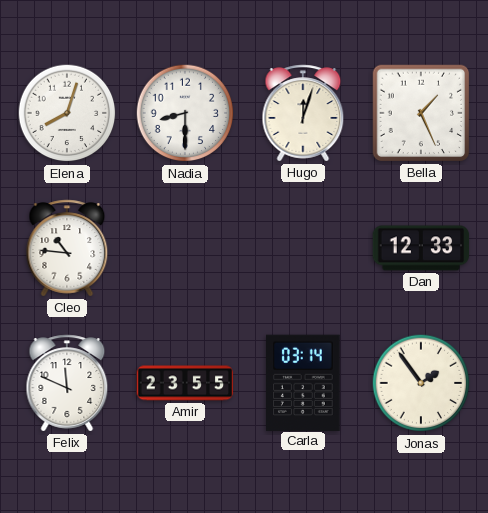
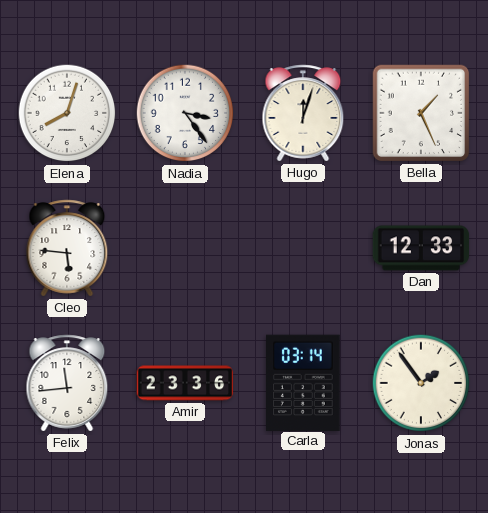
Nadia: 8:30 -> 3:24
Cleo: 10:46 -> 5:46
Felix: 11:49 -> 11:44
Amir: 23:55 -> 23:36
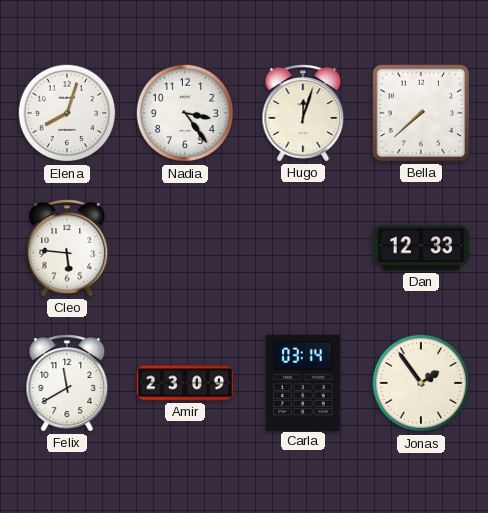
Bella: 1:26 -> 7:38
Felix: 11:44 -> 11:40
Amir: 23:36 -> 23:09
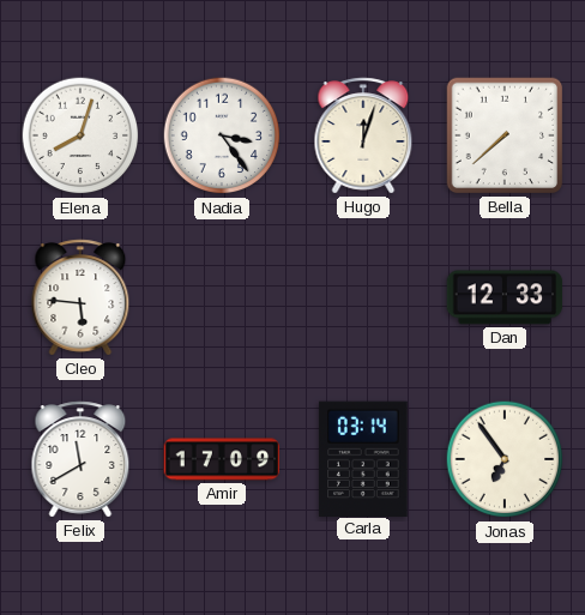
Amir: 23:09 -> 17:09
Jonas: 1:54 -> 6:54
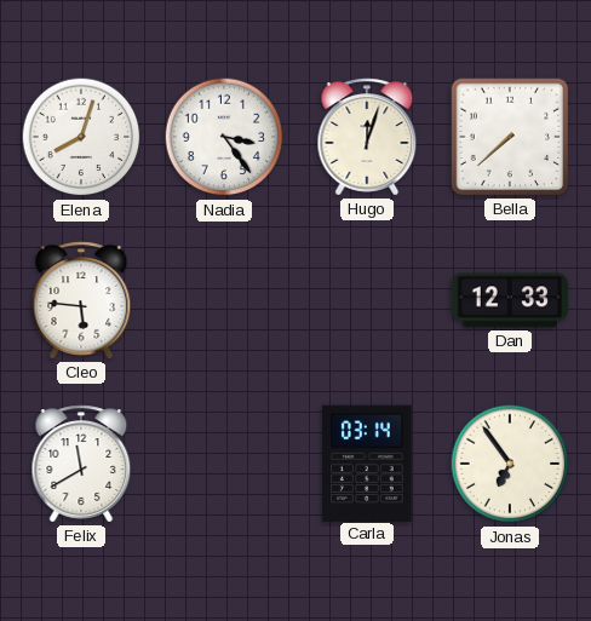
Amir: 17:09 -> none
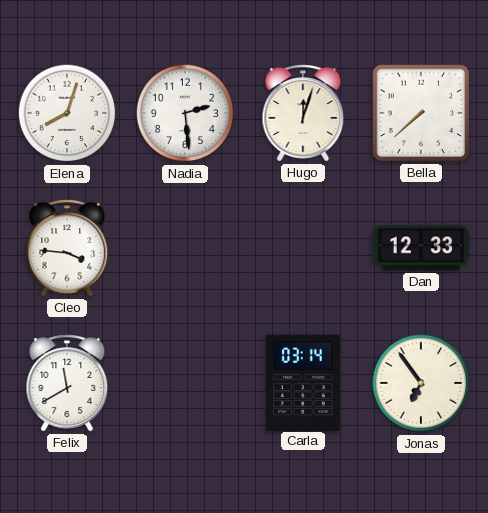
Nadia: 3:24 -> 2:29
Cleo: 5:46 -> 3:46
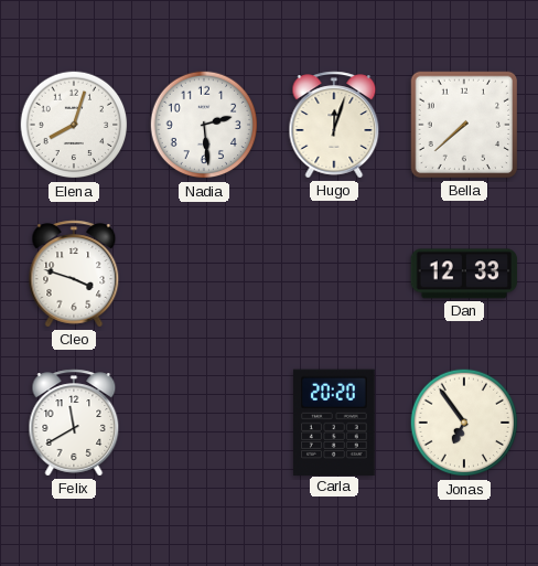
Cleo: 3:46 -> 3:48
Carla: 03:14 -> 20:20
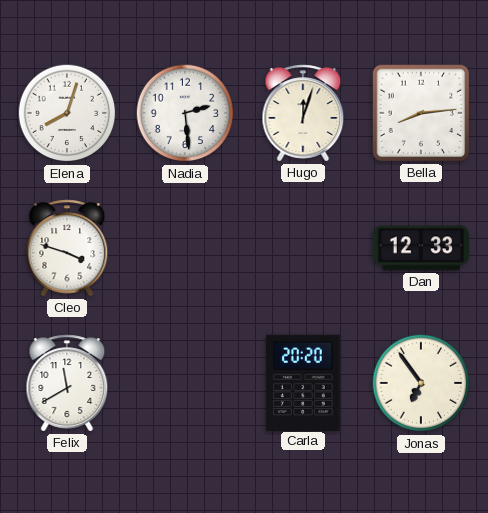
Bella: 7:38 -> 8:14
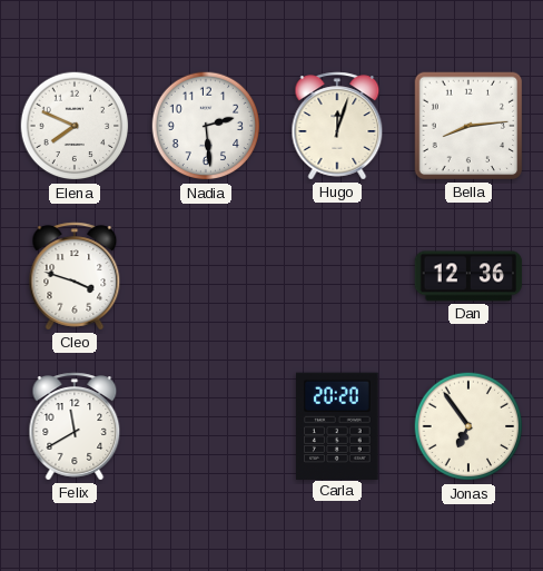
Elena: 8:03 -> 7:49
Dan: 12:33 -> 12:36
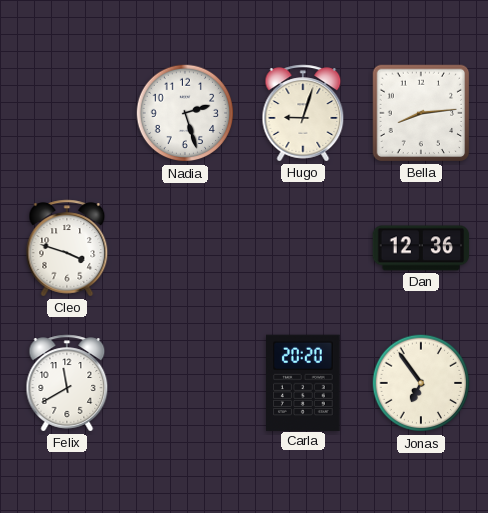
Elena: 7:49 -> none
Nadia: 2:29 -> 2:27
Hugo: 12:03 -> 9:03
